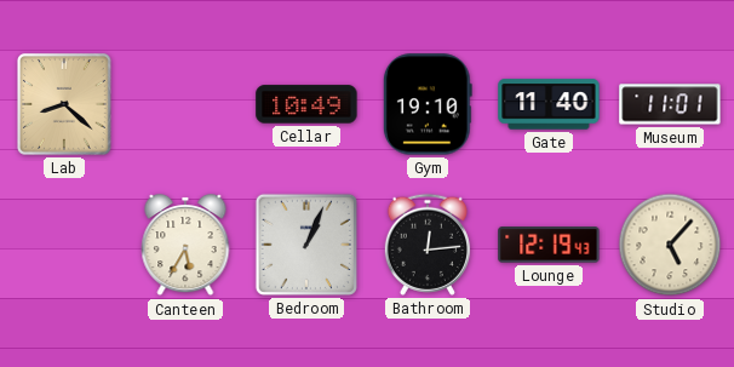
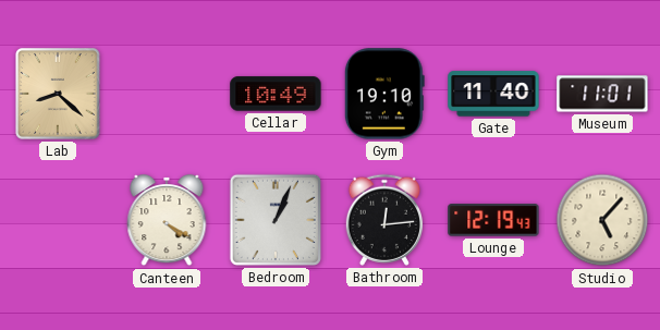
Canteen: 5:35 -> 4:20
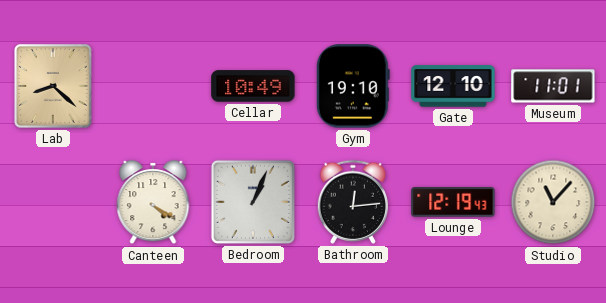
Gate: 11:40 -> 12:10
Studio: 5:07 -> 11:07
